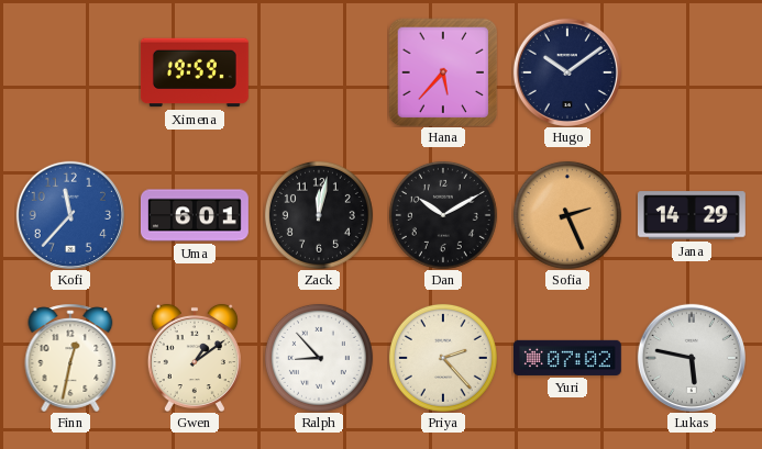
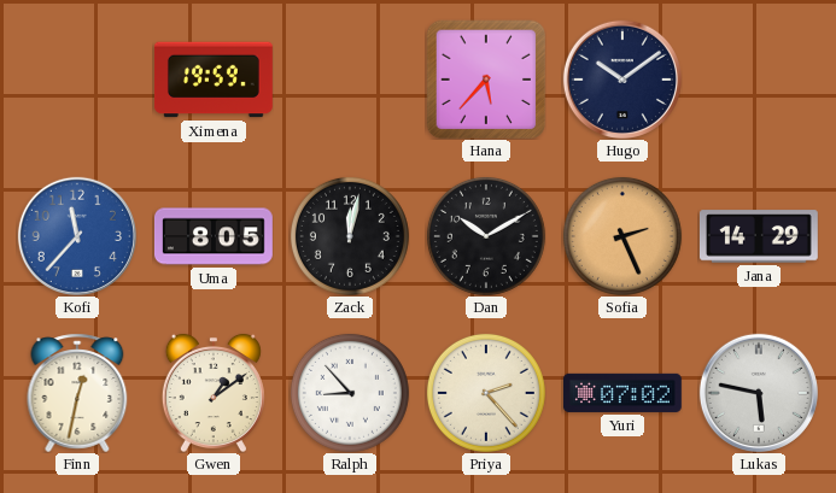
Uma: 6:01 -> 8:05
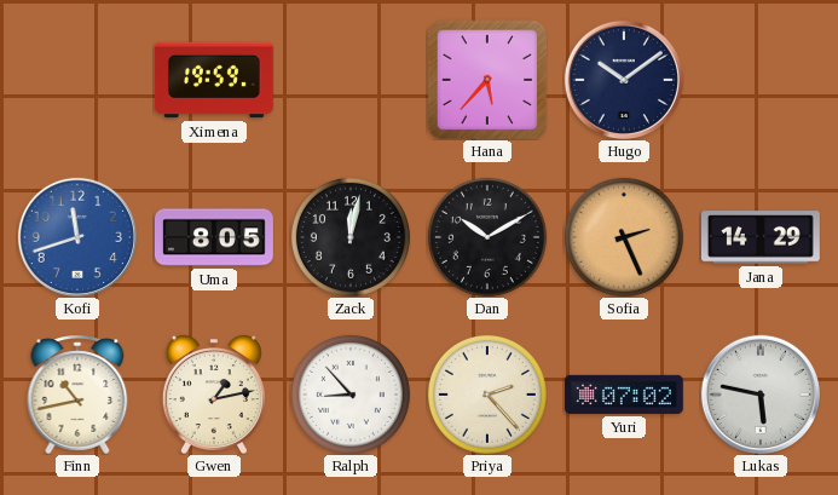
Kofi: 11:37 -> 11:42
Finn: 12:32 -> 10:43
Gwen: 1:09 -> 1:13
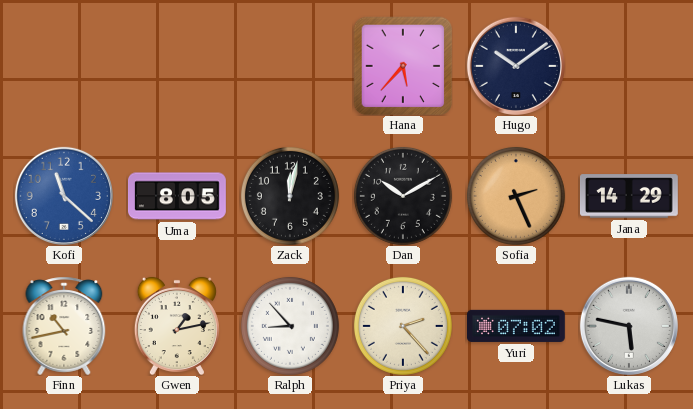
Ximena: 19:59 -> none
Kofi: 11:42 -> 11:22
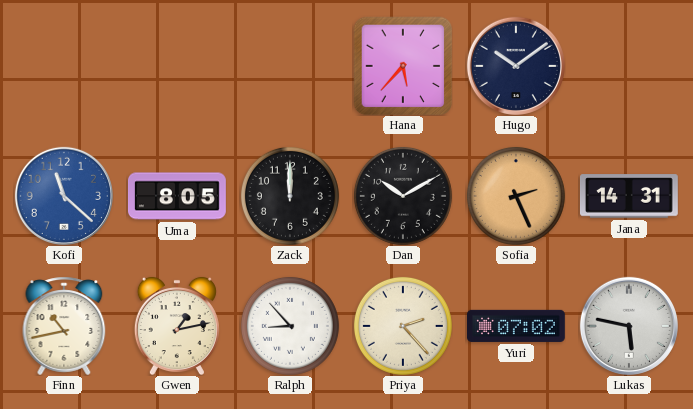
Zack: 12:02 -> 12:00
Jana: 14:29 -> 14:31
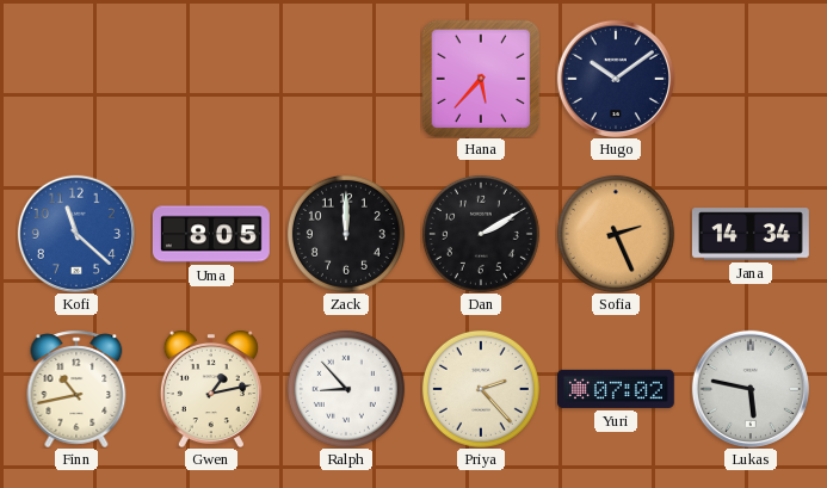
Dan: 10:10 -> 2:10
Jana: 14:31 -> 14:34
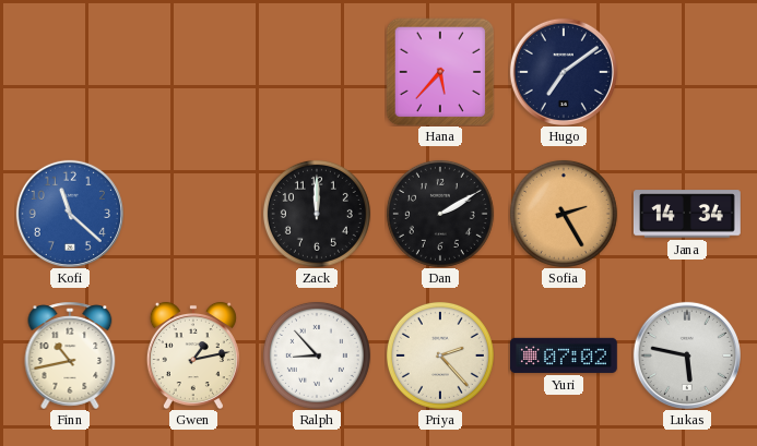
Hugo: 10:09 -> 7:09
Uma: 8:05 -> none
Sofia: 2:26 -> 2:25
